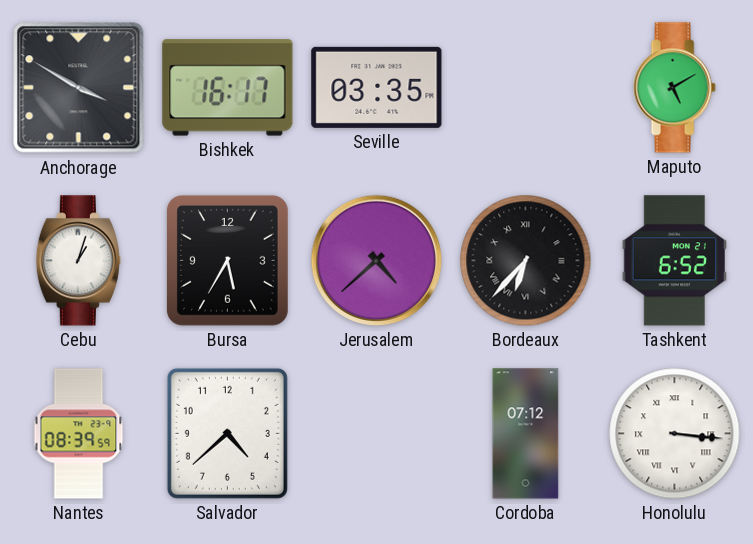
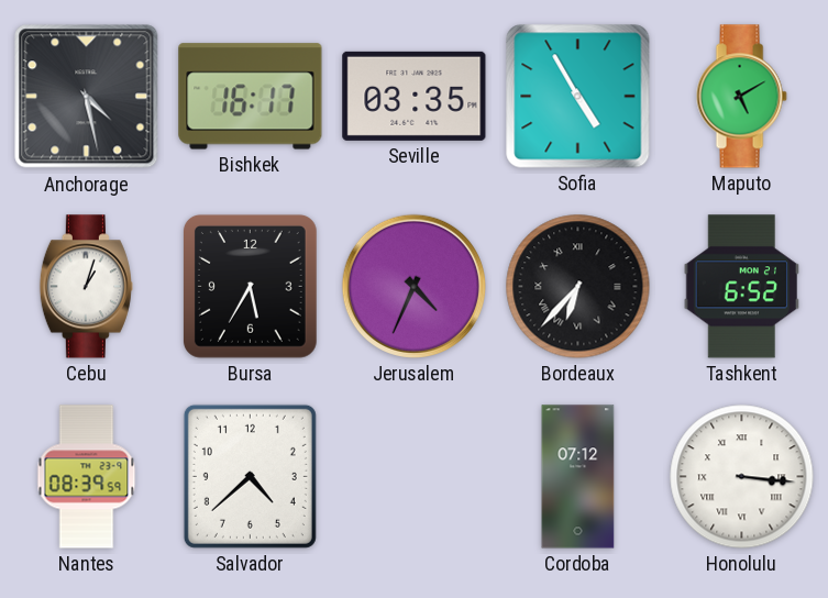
Anchorage: 3:50 -> 4:28
Sofia: none -> 4:55
Jerusalem: 4:38 -> 4:34
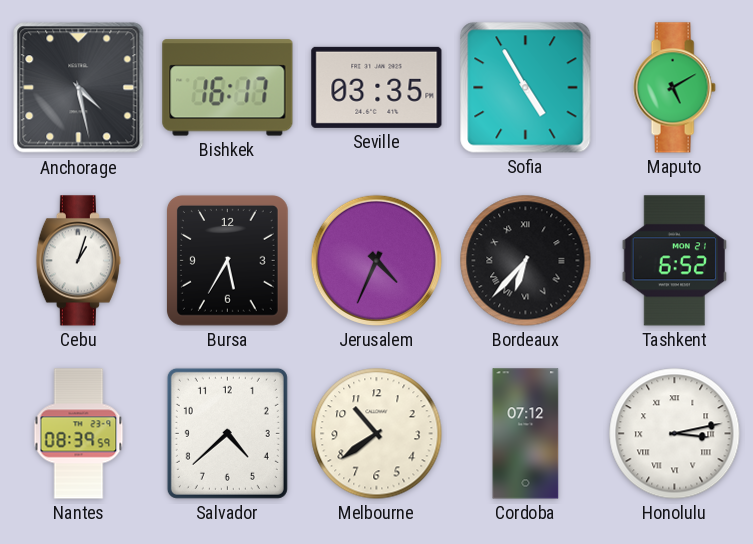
Melbourne: none -> 10:39
Honolulu: 3:16 -> 3:13
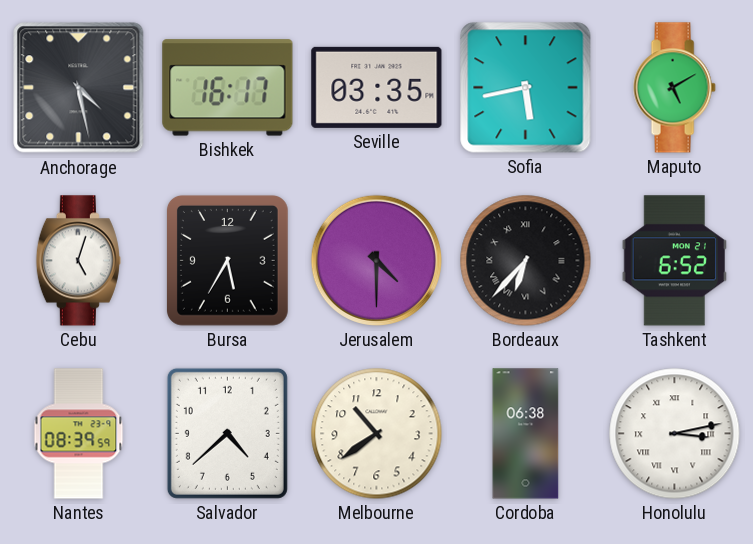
Sofia: 4:55 -> 5:43
Cebu: 1:03 -> 5:03
Jerusalem: 4:34 -> 4:30
Cordoba: 07:12 -> 06:38
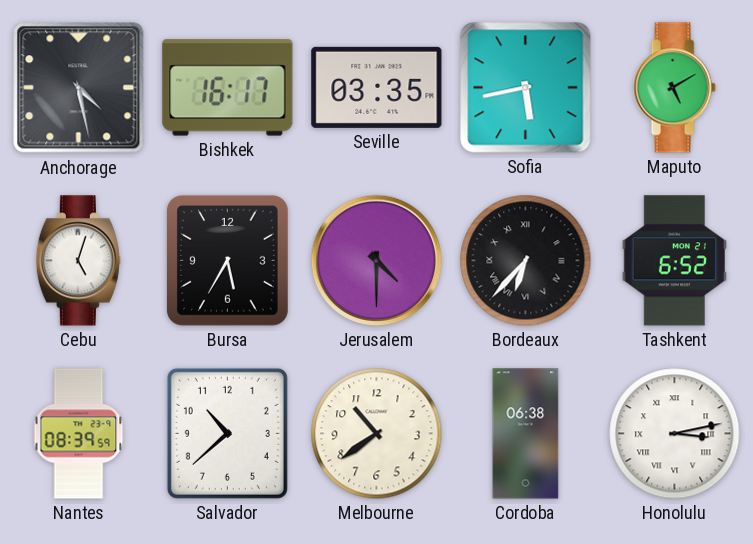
Salvador: 4:38 -> 10:38
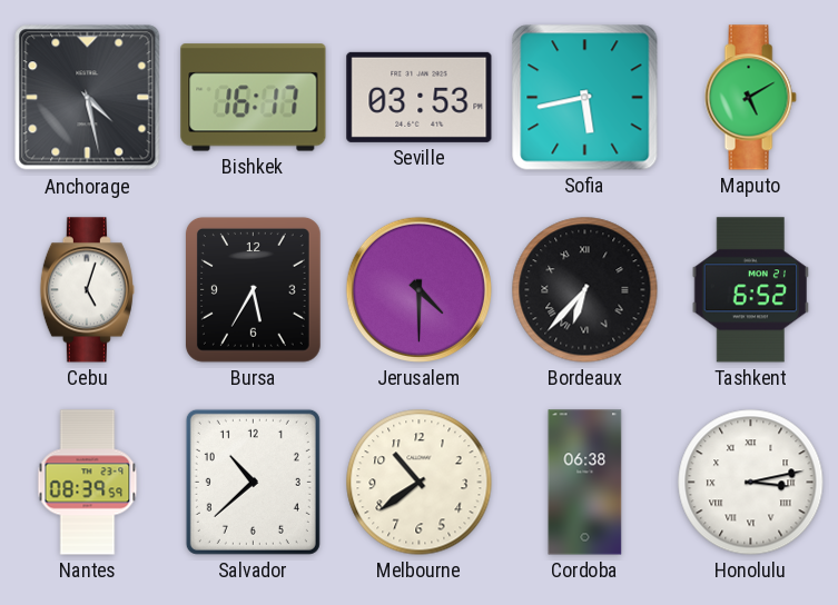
Seville: 03:35 -> 03:53
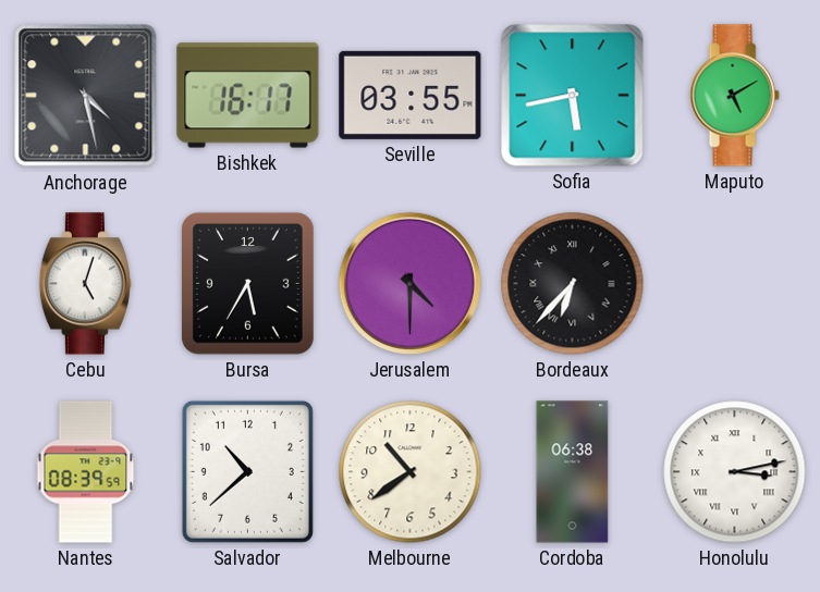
Seville: 03:53 -> 03:55
Tashkent: 6:52 -> none
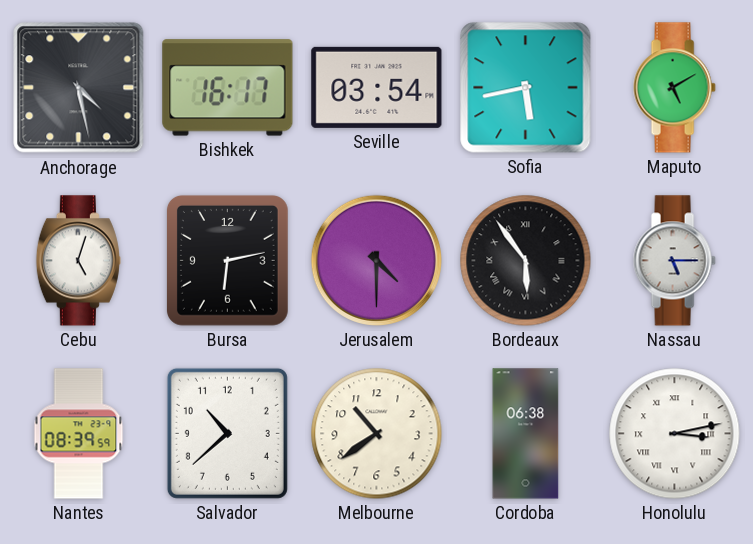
Seville: 03:55 -> 03:54
Bursa: 5:35 -> 6:13
Bordeaux: 6:37 -> 5:54
Nassau: none -> 5:15
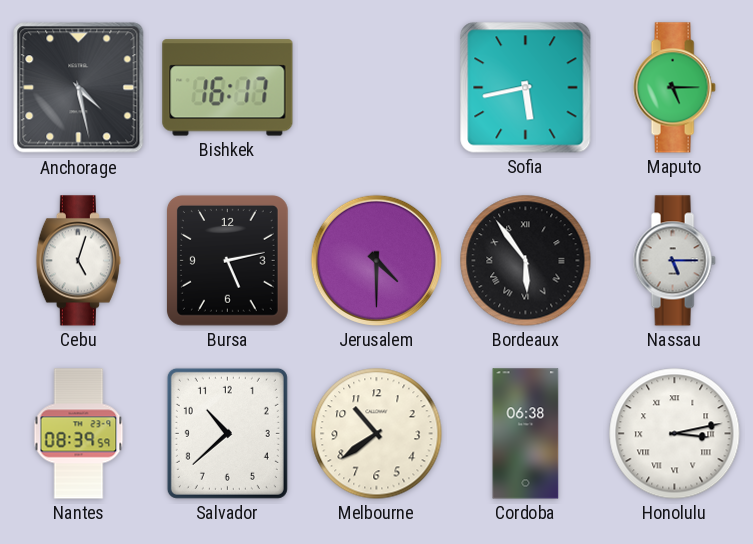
Seville: 03:54 -> none
Maputo: 5:10 -> 5:15
Bursa: 6:13 -> 5:13
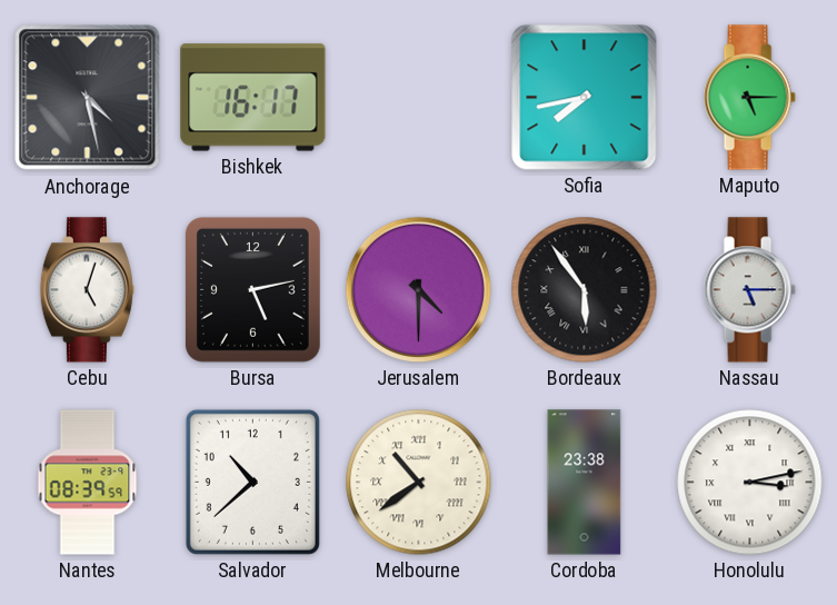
Sofia: 5:43 -> 7:43
Melbourne numerals: Arabic -> Roman
Cordoba: 06:38 -> 23:38
